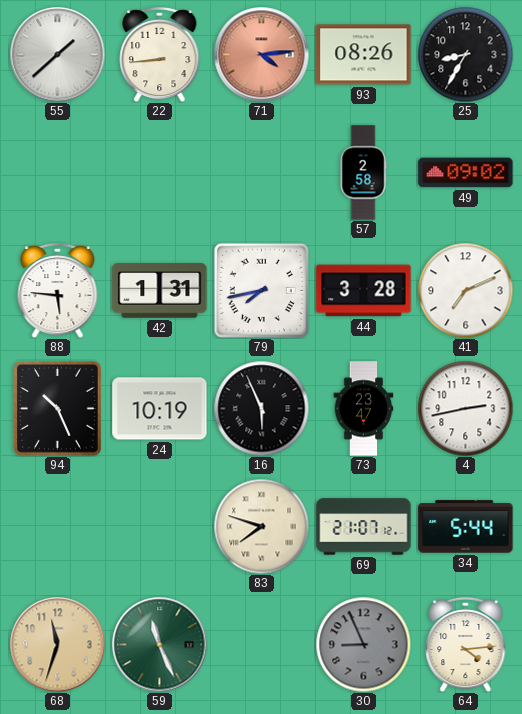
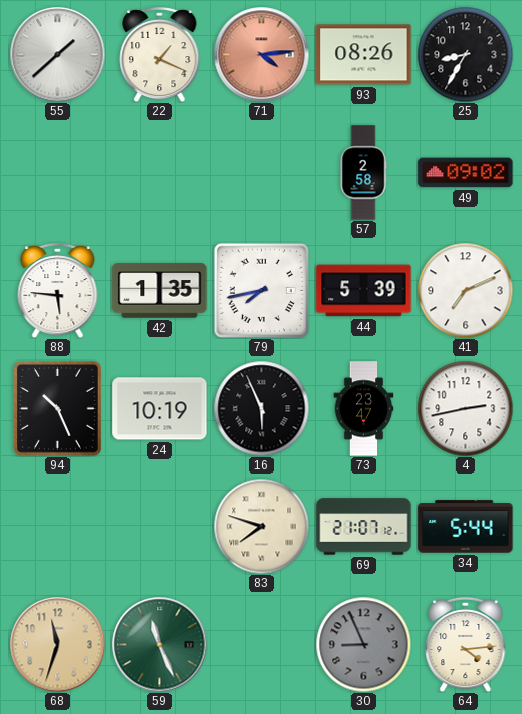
22: 8:44 -> 1:19
42: 1:31 -> 1:35
44: 3:28 -> 5:39
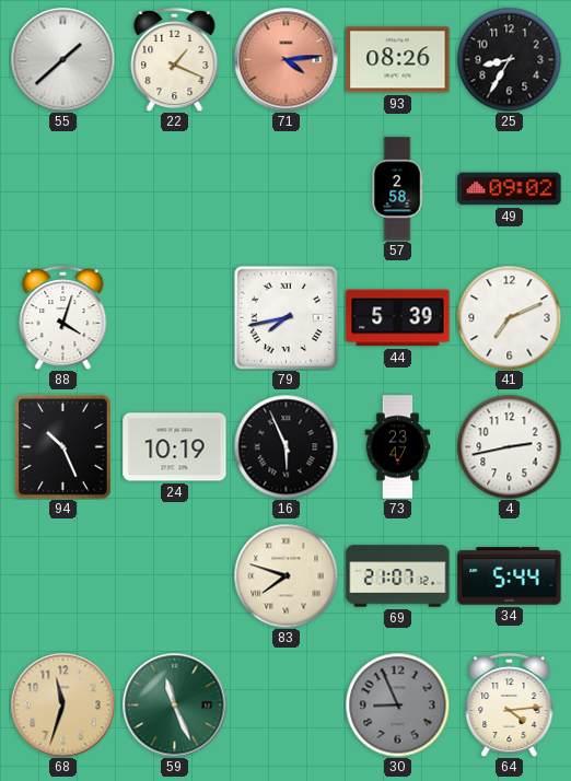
88: 5:46 -> 4:03
42: 1:35 -> none
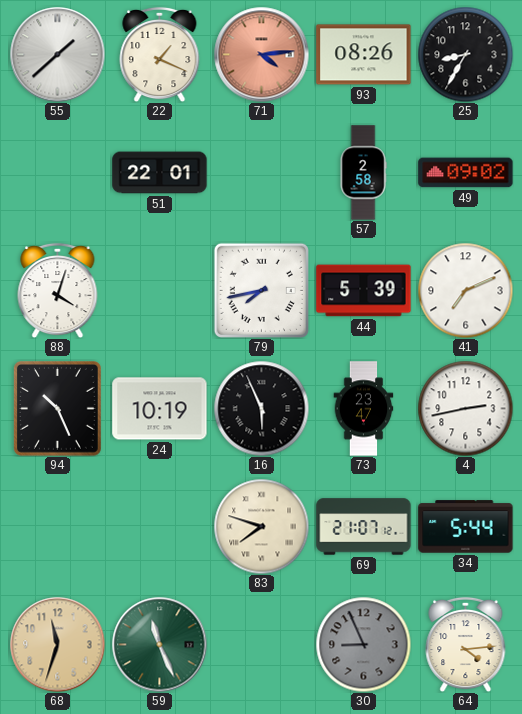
51: none -> 22:01
